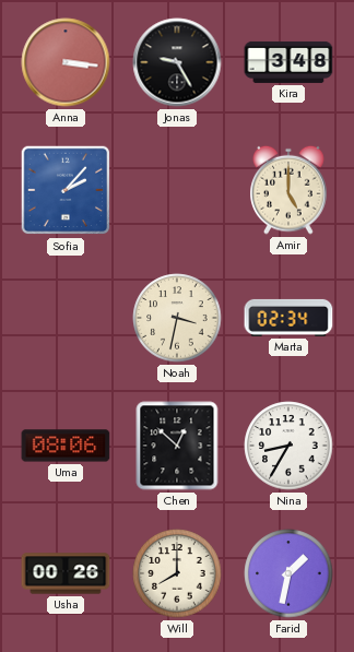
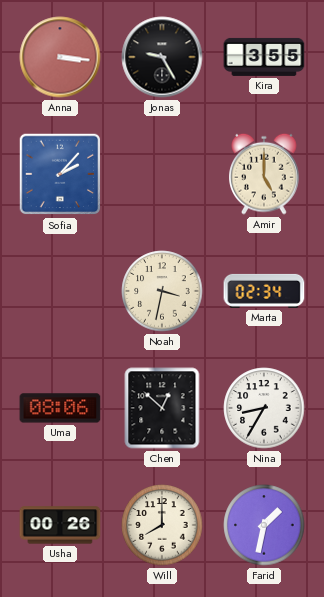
Kira: 3:48 -> 3:55
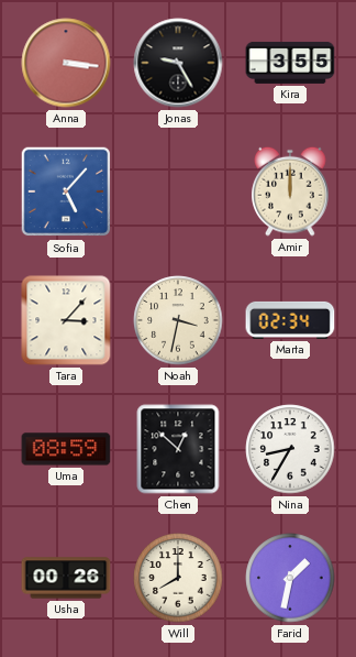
Sofia: 2:07 -> 5:07
Amir: 5:00 -> 12:00
Tara: none -> 3:07
Uma: 08:06 -> 08:59
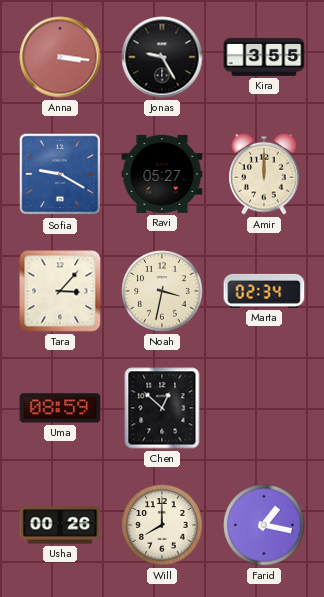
Sofia: 5:07 -> 9:20
Ravi: none -> 05:27
Nina: 8:35 -> none
Farid: 1:32 -> 1:17
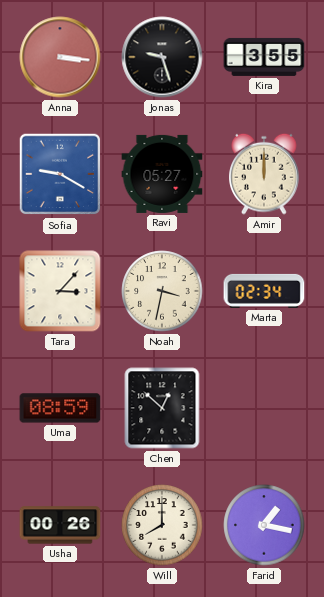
Jonas: 9:25 -> 9:27
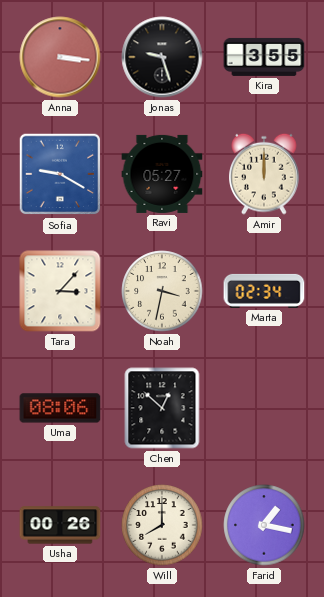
Uma: 08:59 -> 08:06
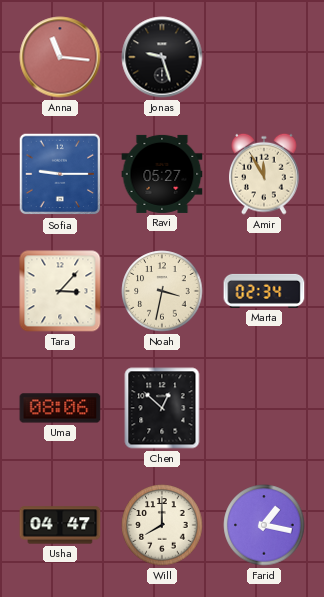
Anna: 3:16 -> 11:16
Kira: 3:55 -> none
Sofia: 9:20 -> 9:15
Amir: 12:00 -> 11:55
Usha: 00:26 -> 04:47
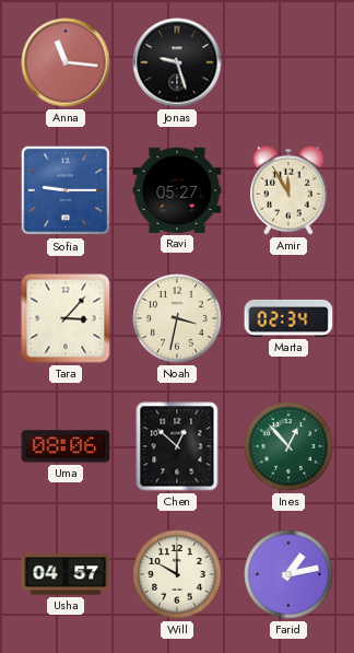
Ines: none -> 12:53
Usha: 04:47 -> 04:57
Will: 8:00 -> 10:00
Farid: 1:17 -> 1:13
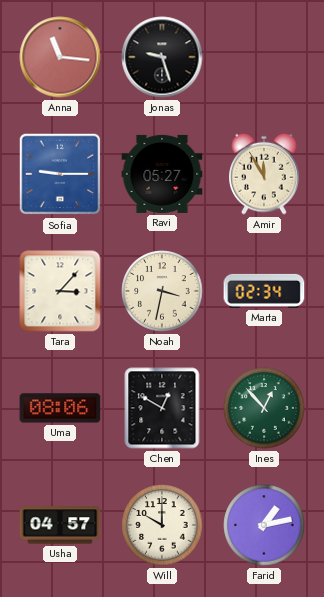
Chen: 12:52 -> 12:50
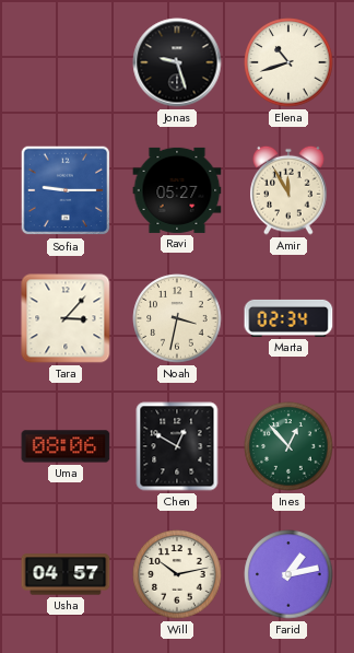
Anna: 11:16 -> none
Elena: none -> 10:42
Will: 10:00 -> 10:13
